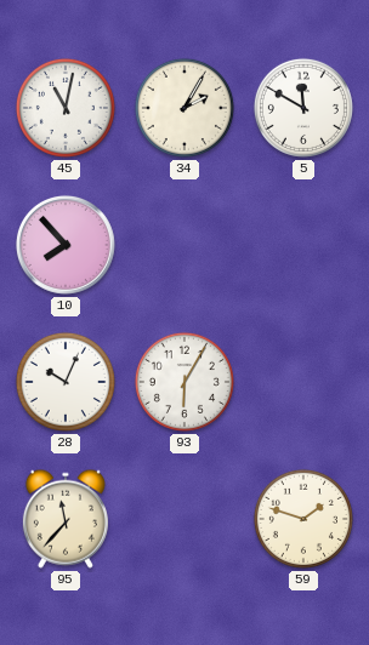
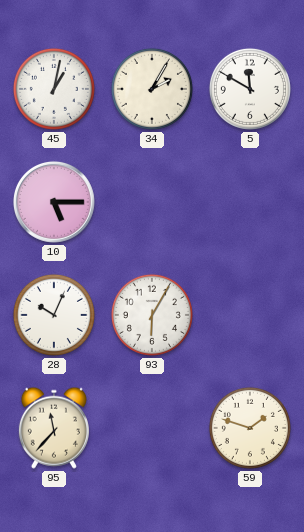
45: 11:02 -> 1:02
10: 7:53 -> 5:15
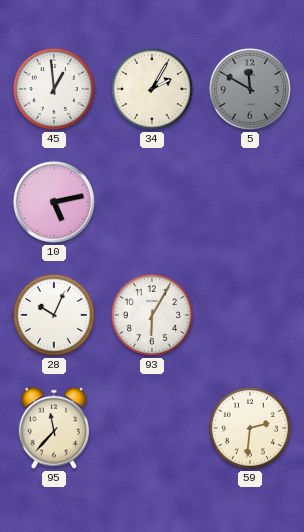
45: 1:02 -> 12:59
5 dial: white -> grey
10: 5:15 -> 5:13
59: 1:48 -> 2:31
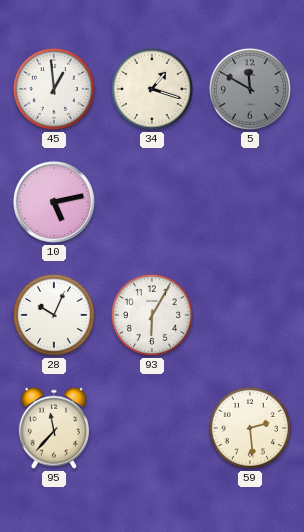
34: 2:05 -> 1:18
59: 2:31 -> 2:29
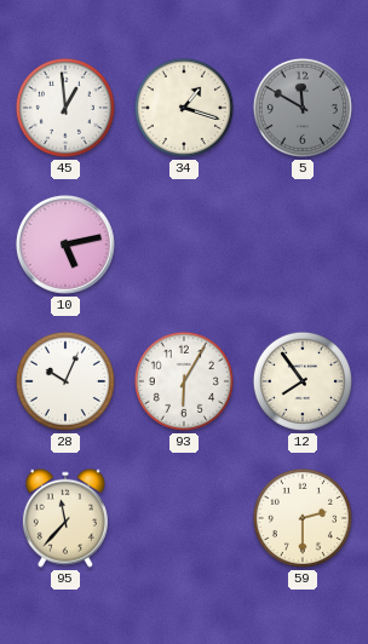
12: none -> 7:54
59: 2:29 -> 2:30
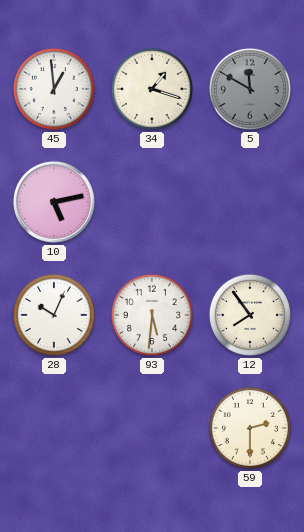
93: 6:05 -> 5:31
95: 11:37 -> none
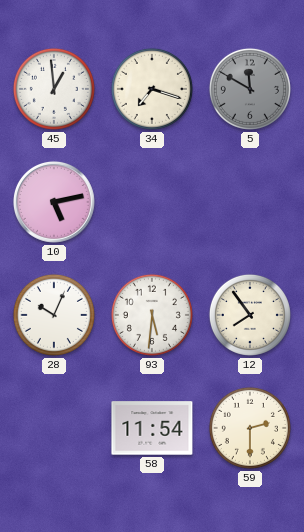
34: 1:18 -> 7:18
58: none -> 11:54
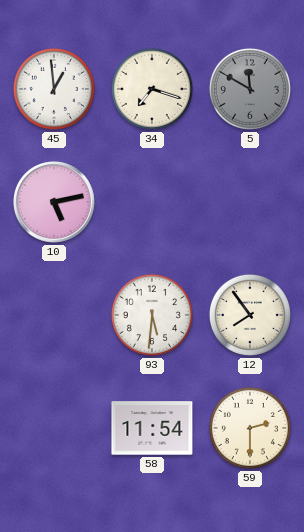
28: 10:04 -> none
